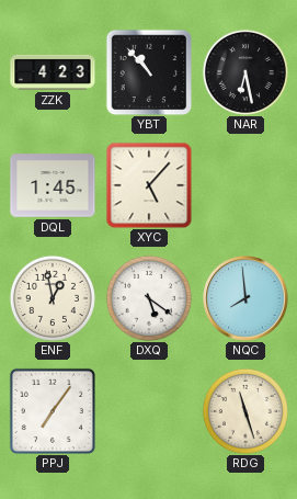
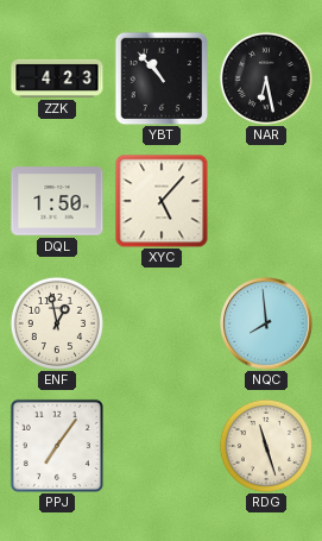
DQL: 1:45 -> 1:50
DXQ: 5:21 -> none
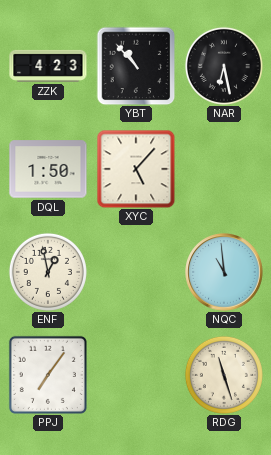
NQC: 7:59 -> 10:59
